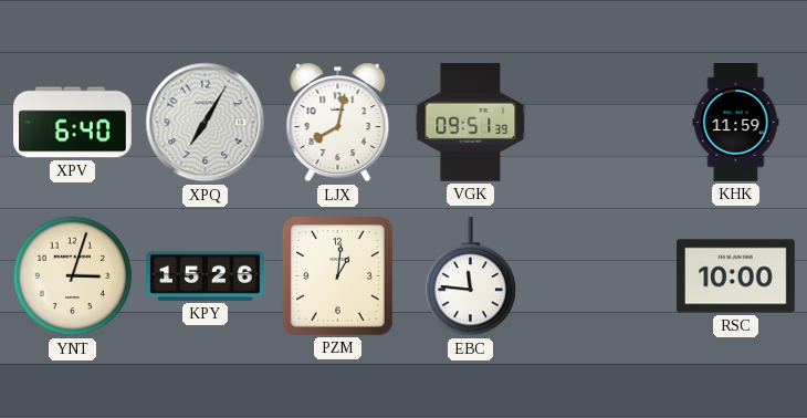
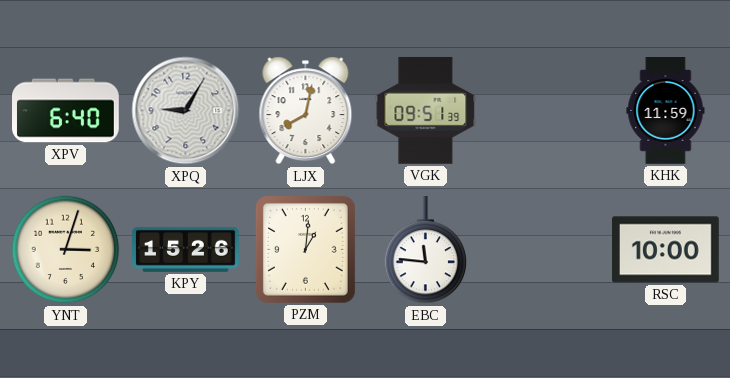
XPQ: 7:05 -> 9:05
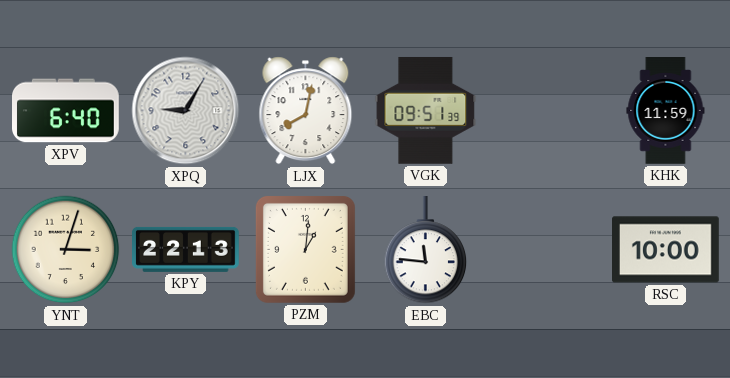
KPY: 15:26 -> 22:13
